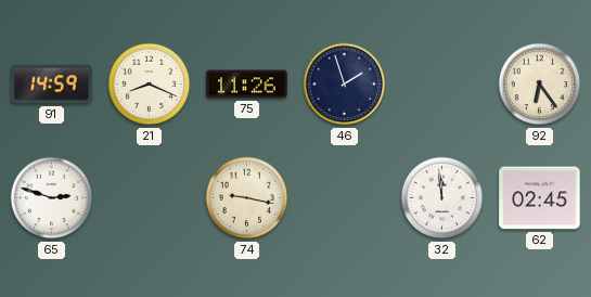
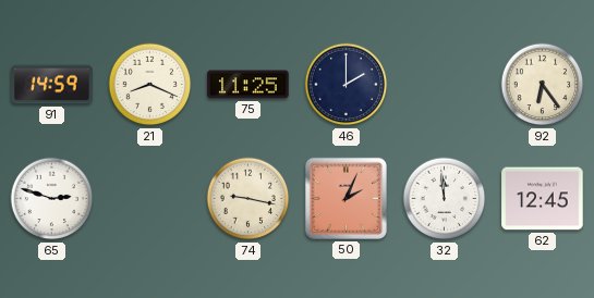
75: 11:26 -> 11:25
46: 1:57 -> 2:00
50: none -> 2:04
62: 02:45 -> 12:45
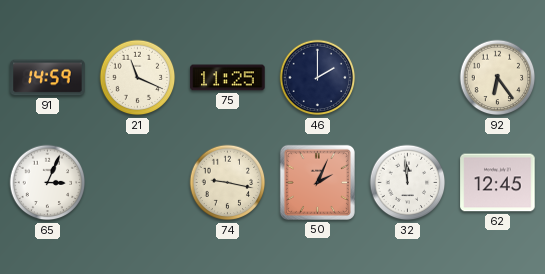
21: 8:19 -> 11:19
65: 2:48 -> 3:04
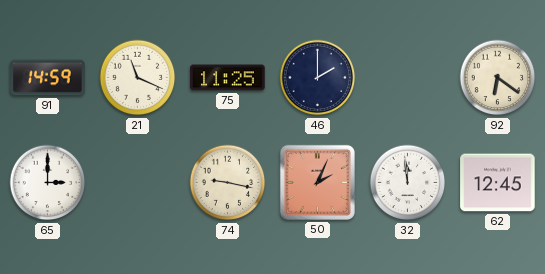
92: 6:24 -> 6:21
65: 3:04 -> 3:00
